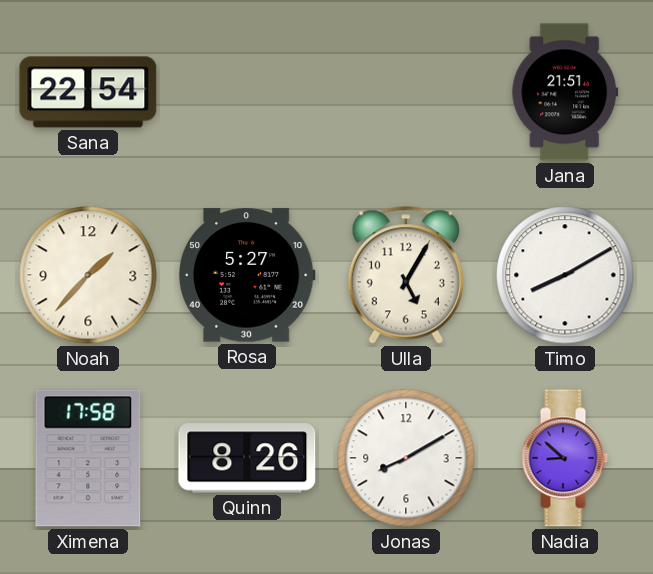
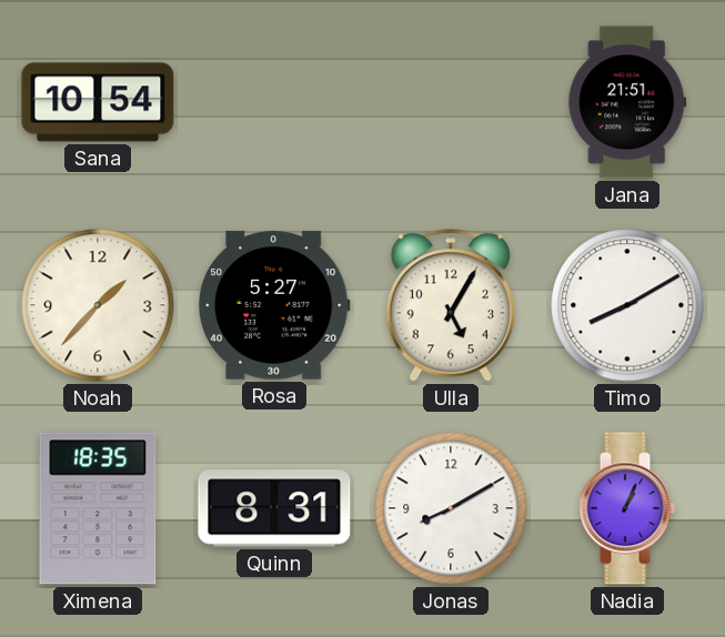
Sana: 22:54 -> 10:54
Ximena: 17:58 -> 18:35
Quinn: 8:26 -> 8:31
Nadia: 8:52 -> 1:04
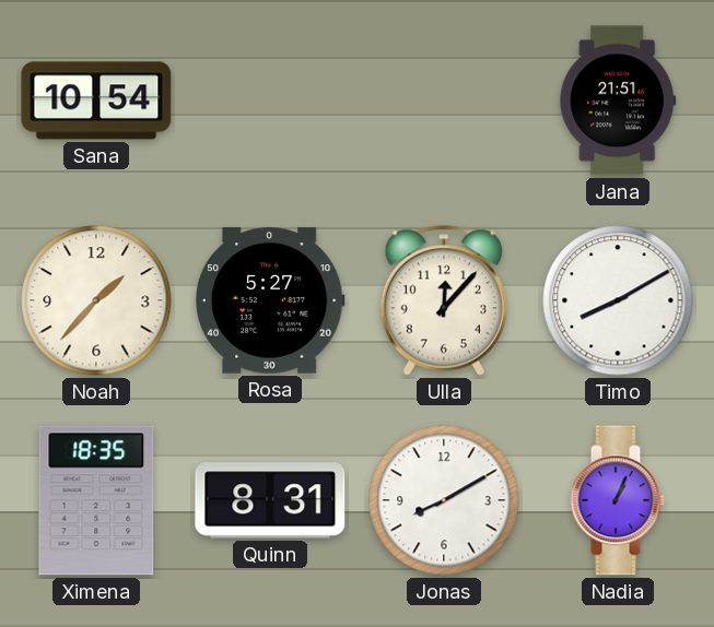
Ulla: 5:05 -> 12:07
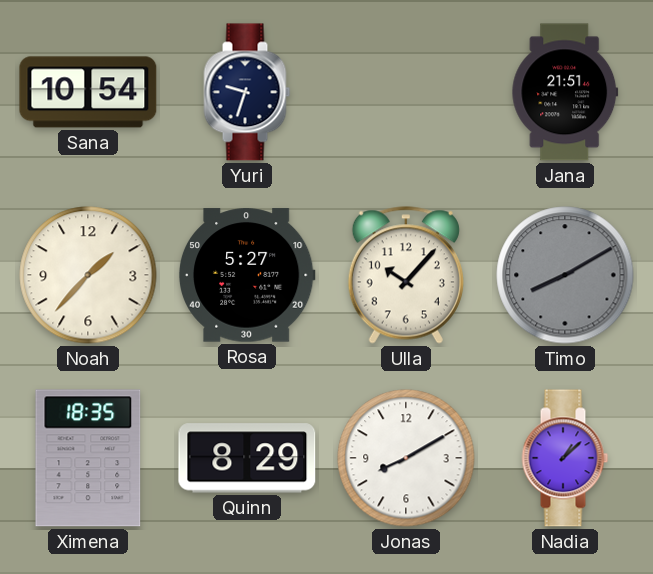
Yuri: none -> 9:33
Ulla: 12:07 -> 10:07
Timo dial: white -> grey
Quinn: 8:31 -> 8:29
Nadia: 1:04 -> 1:08
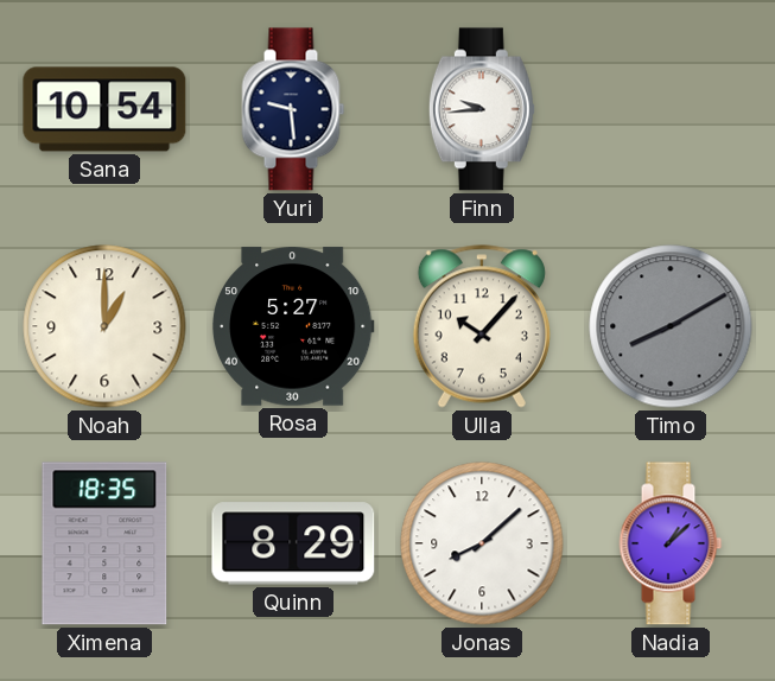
Yuri: 9:33 -> 9:29
Finn: none -> 9:44
Jana: 21:51 -> none
Noah: 1:37 -> 1:00
Jonas: 8:10 -> 8:08
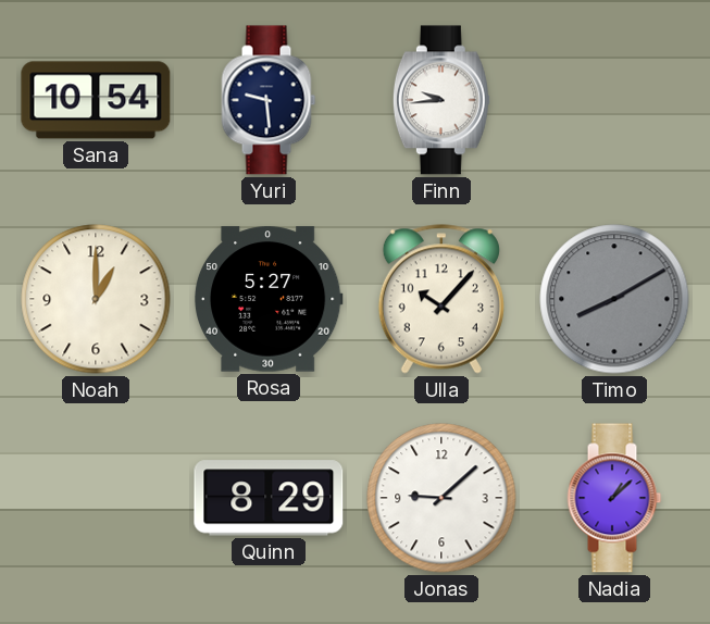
Ximena: 18:35 -> none
Jonas: 8:08 -> 9:08
